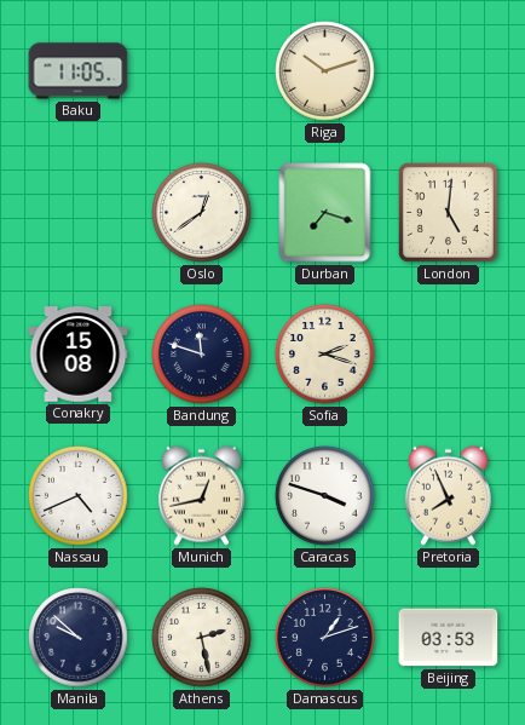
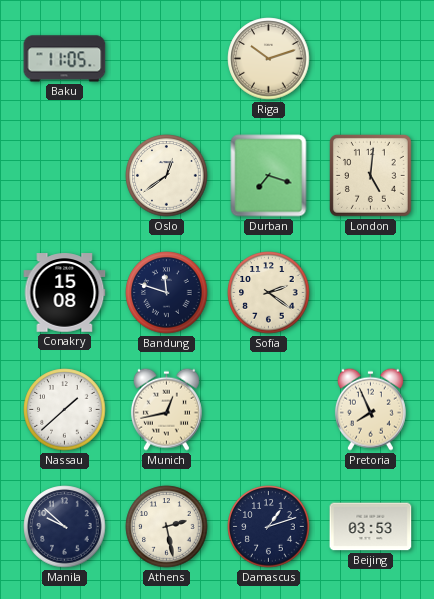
Sofia: 2:18 -> 2:21
Nassau: 4:41 -> 1:38
Caracas: 3:48 -> none
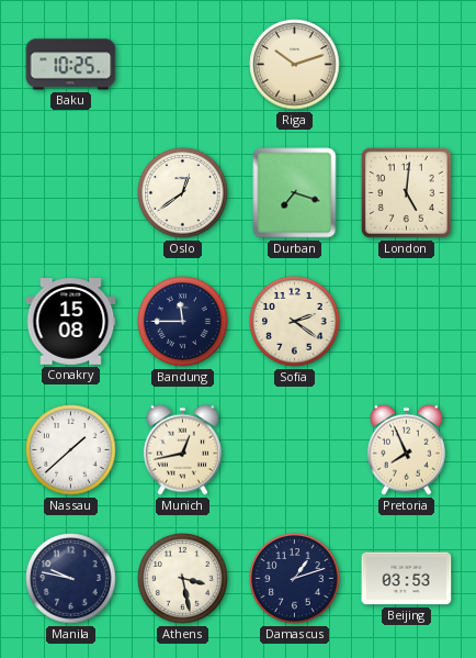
Baku: 11:05 -> 10:25
Bandung: 11:48 -> 11:45
Manila: 9:52 -> 9:47
Athens: 2:28 -> 3:28
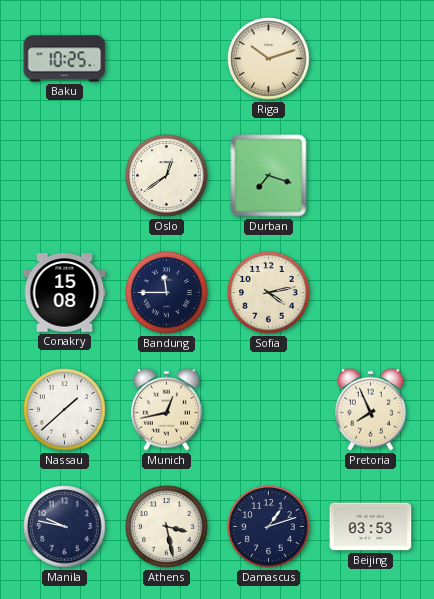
London: 5:01 -> none
Sofia: 2:21 -> 4:13
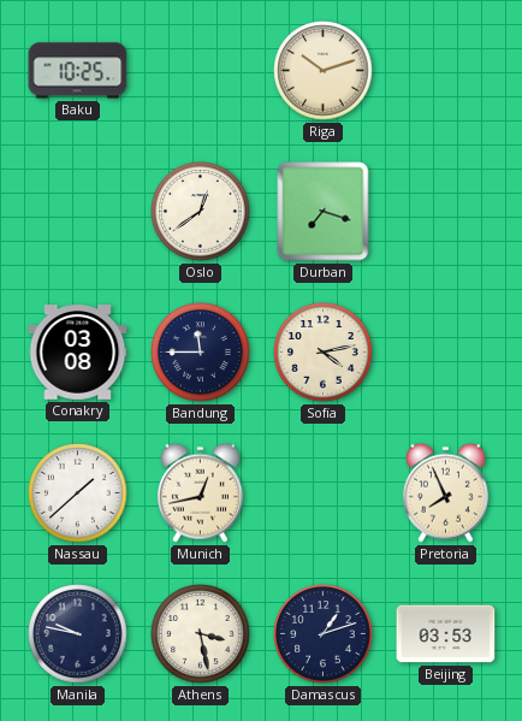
Conakry: 15:08 -> 03:08
